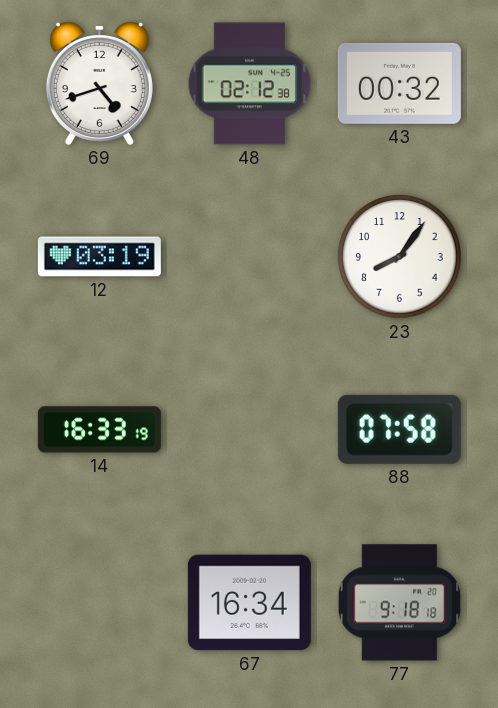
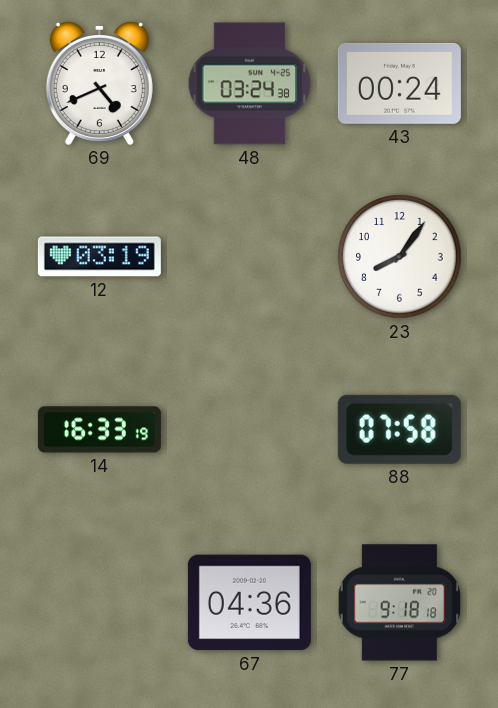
69: 4:42 -> 4:41
48: 02:12 -> 03:24
43: 00:32 -> 00:24
67: 16:34 -> 04:36
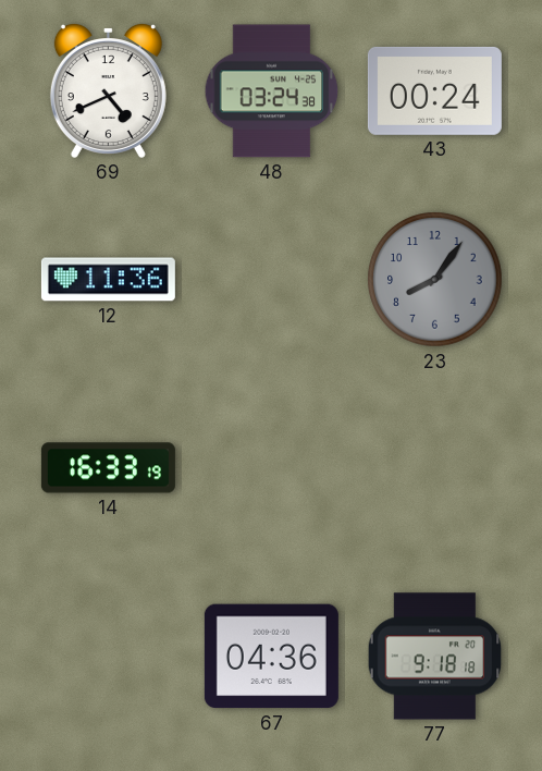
12: 03:19 -> 11:36
23 dial: white -> grey
88: 07:58 -> none
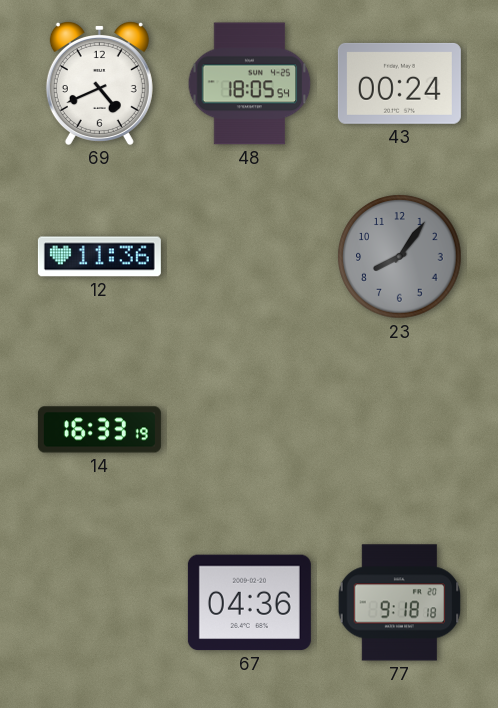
48: 03:24 -> 18:05
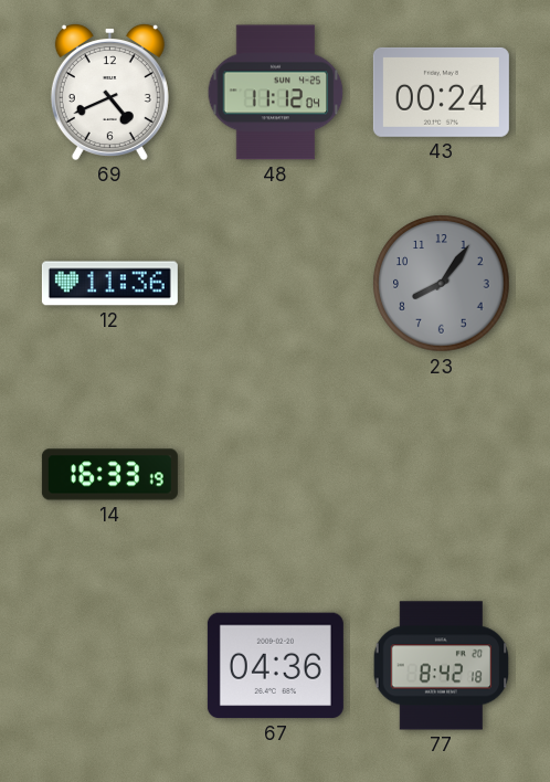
48: 18:05 -> 11:12
77: 9:18 -> 8:42
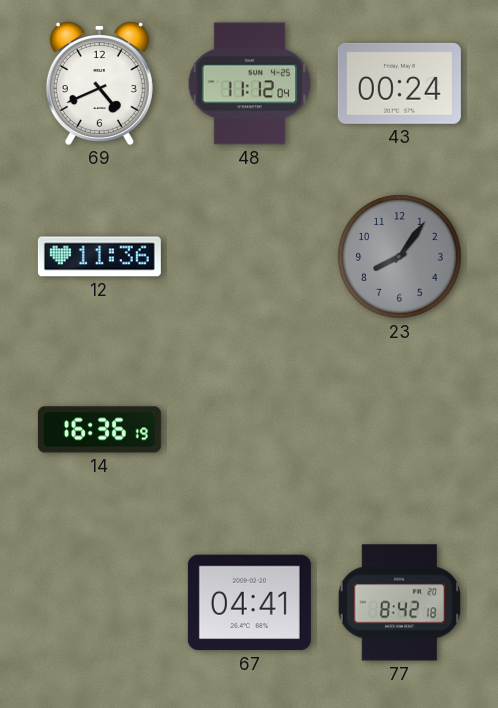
14: 16:33 -> 16:36
67: 04:36 -> 04:41
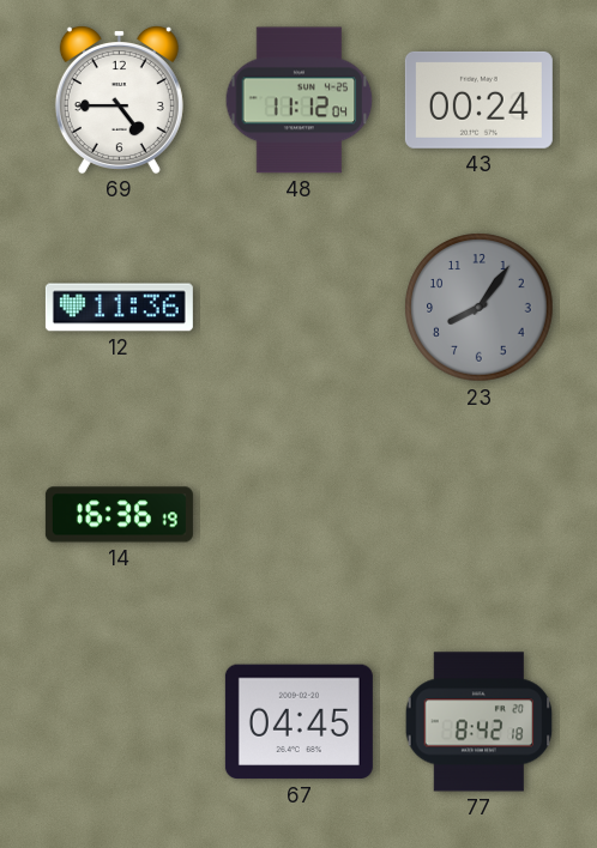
69: 4:41 -> 4:45
67: 04:41 -> 04:45
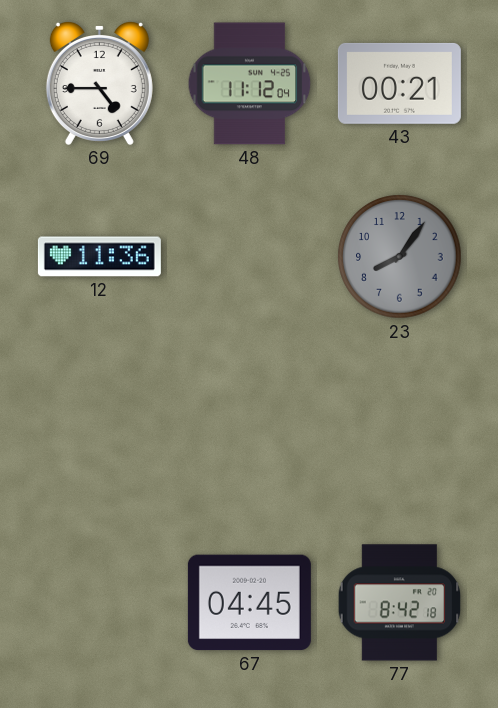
43: 00:24 -> 00:21
14: 16:36 -> none
